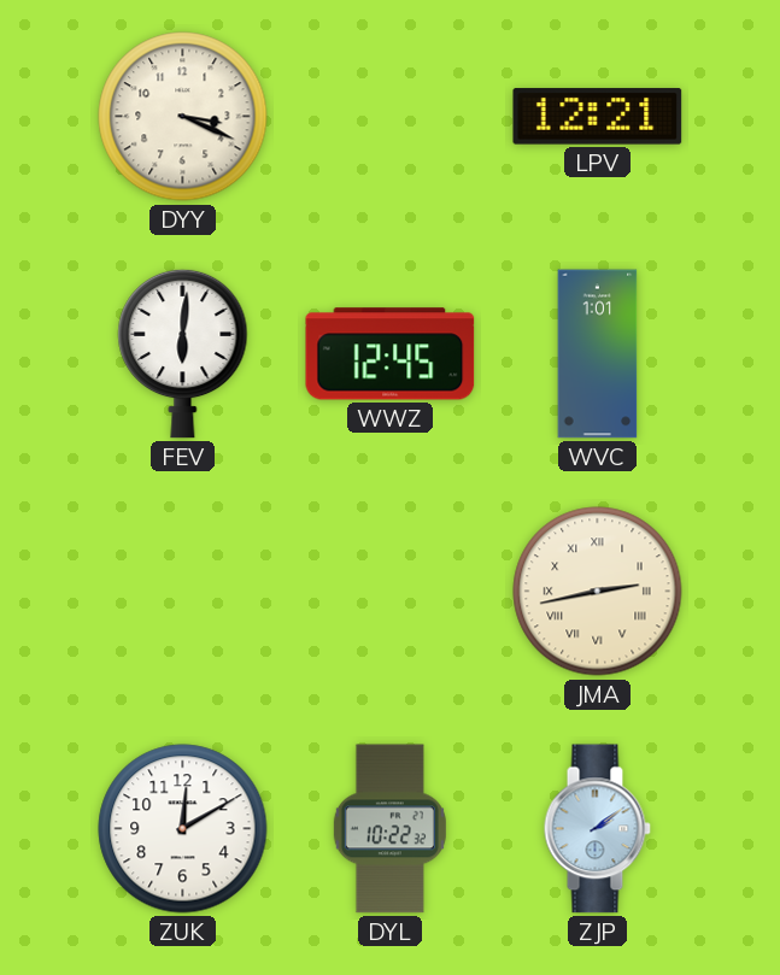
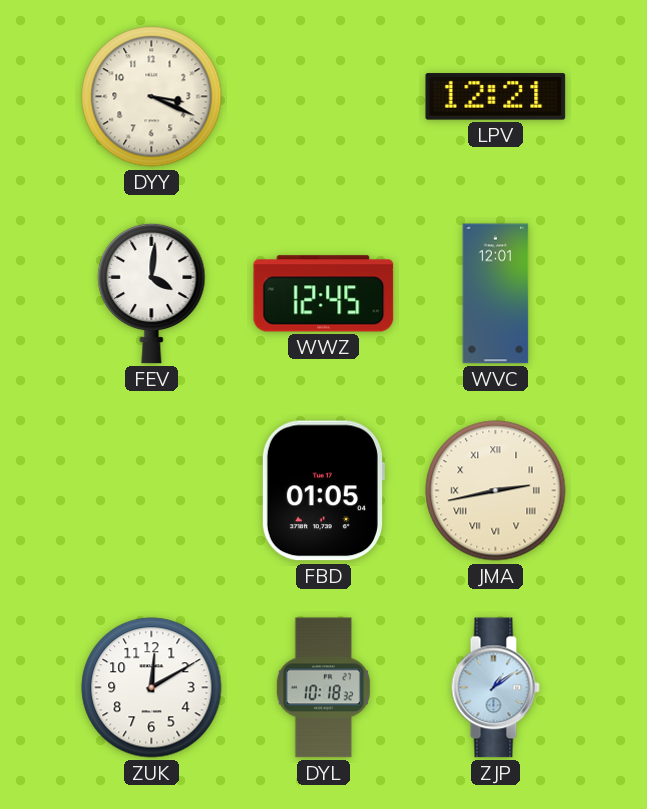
FEV: 6:01 -> 4:01
WVC: 1:01 -> 12:01
FBD: none -> 01:05
DYL: 10:22 -> 10:18
ZJP: 2:09 -> 1:09
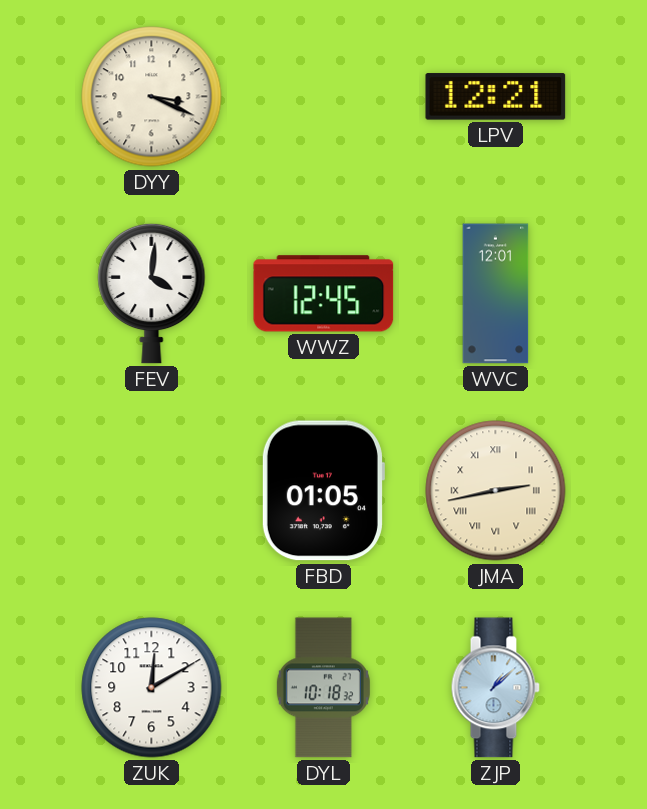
ZJP: 1:09 -> 1:08
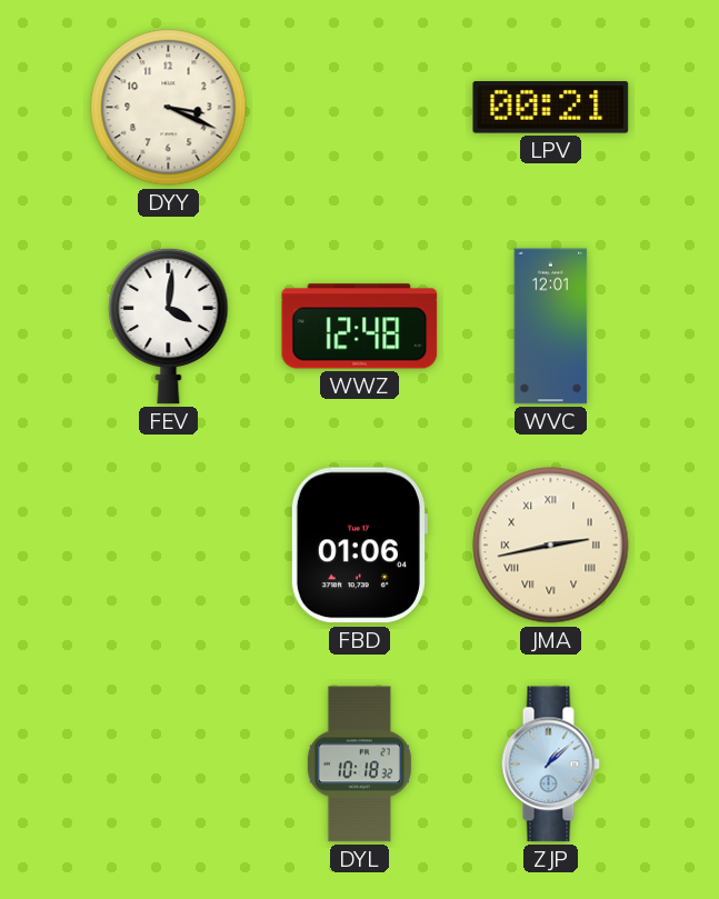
LPV: 12:21 -> 00:21
WWZ: 12:45 -> 12:48
FBD: 01:05 -> 01:06
ZUK: 12:10 -> none
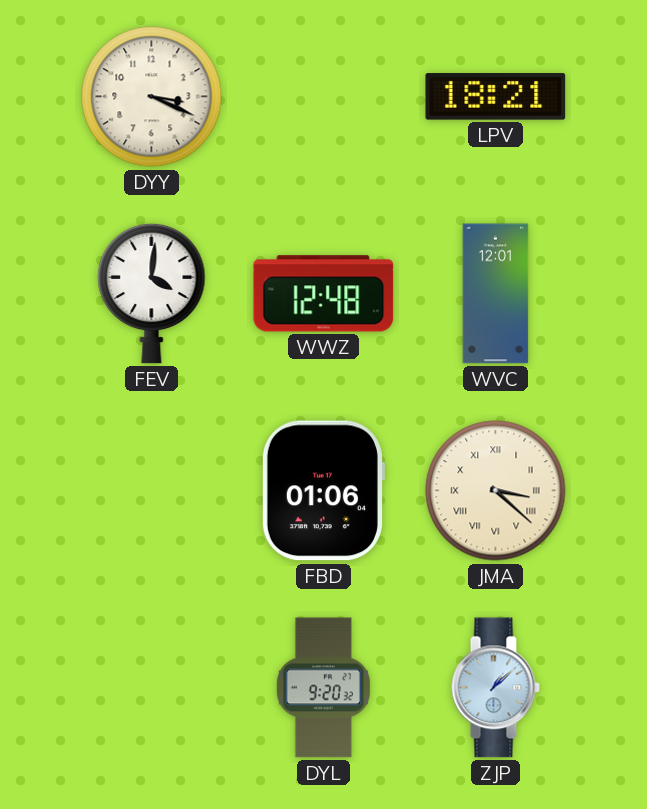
LPV: 00:21 -> 18:21
JMA: 2:43 -> 3:22
DYL: 10:18 -> 9:20
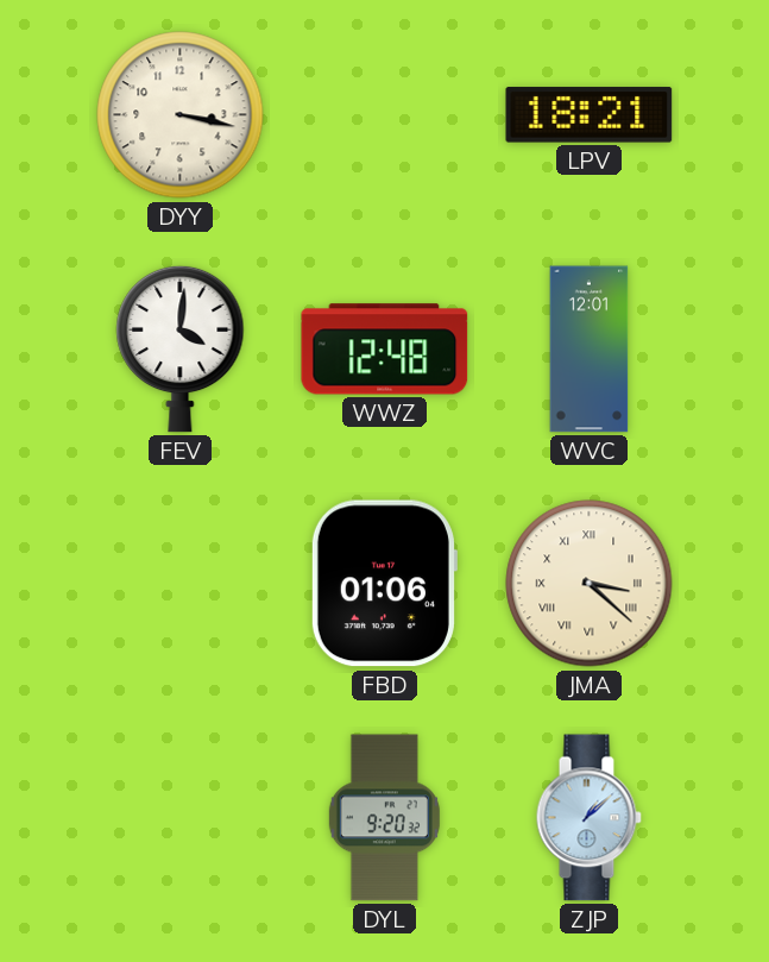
DYY: 3:19 -> 3:17
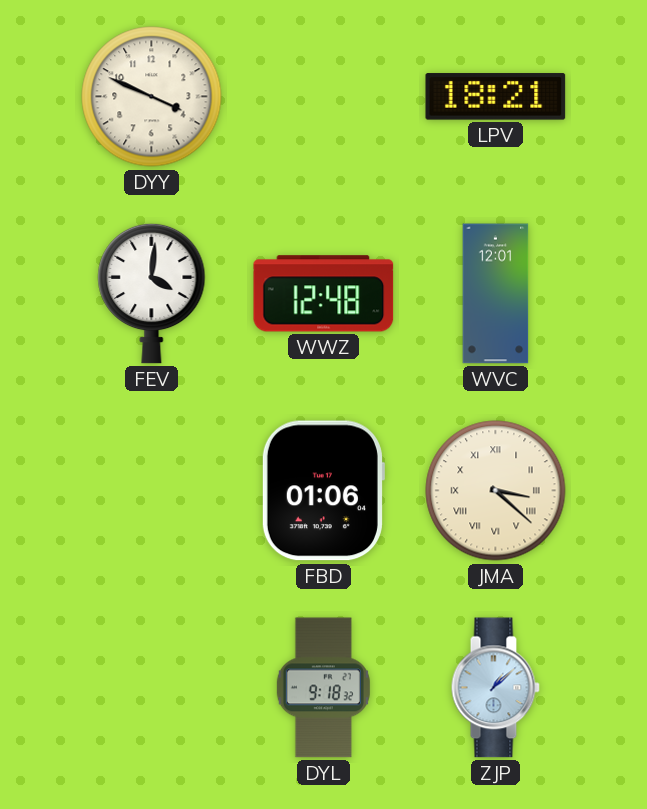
DYY: 3:17 -> 3:49
DYL: 9:20 -> 9:18
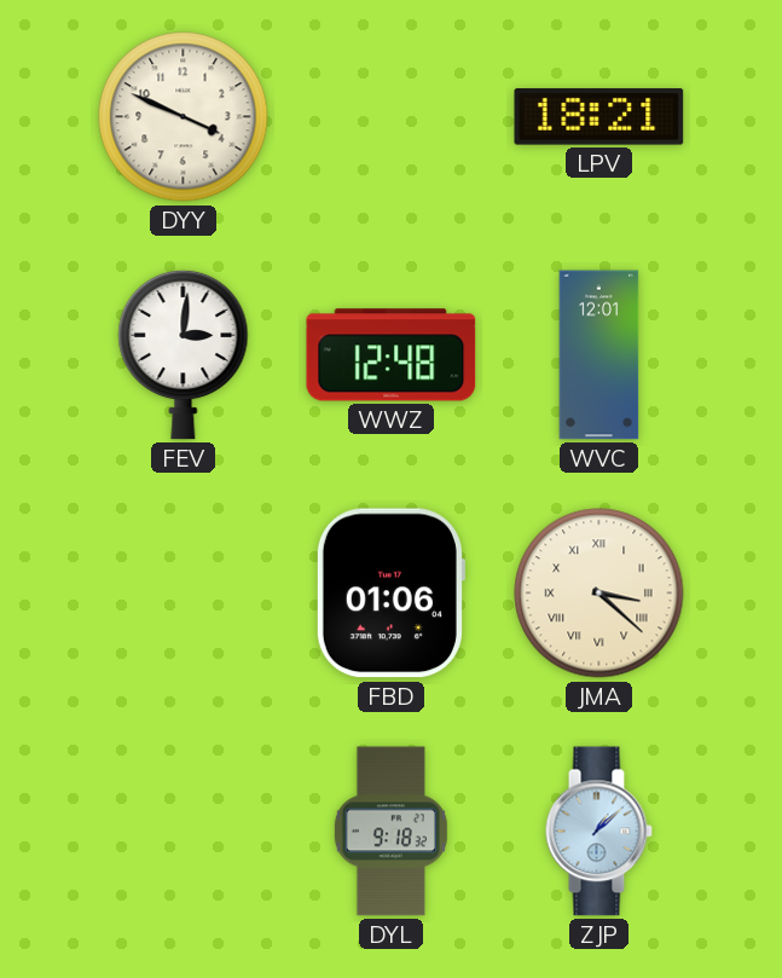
FEV: 4:01 -> 3:01
